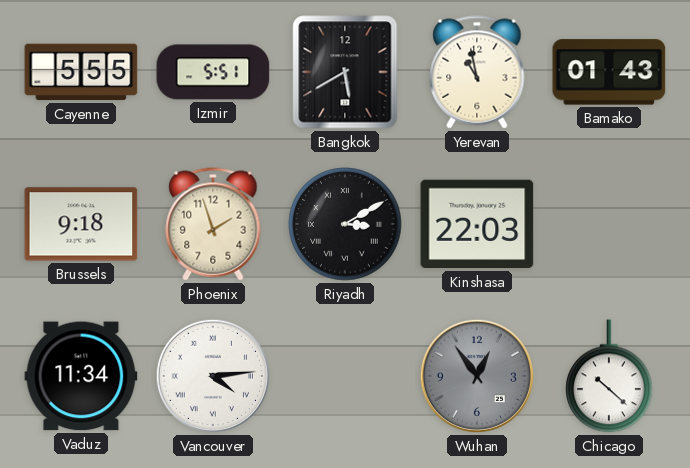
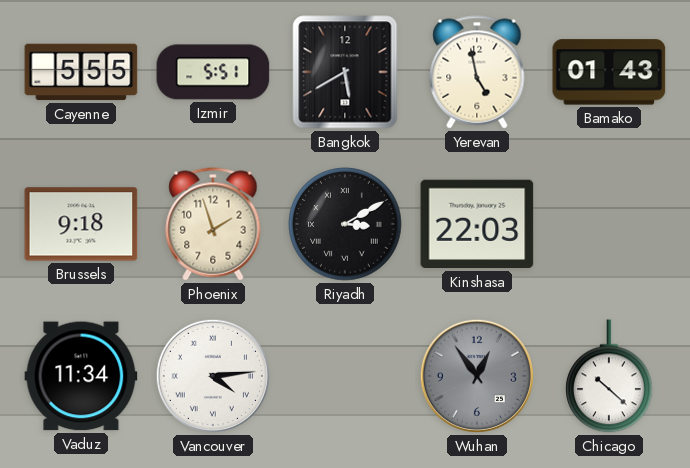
Yerevan: 10:58 -> 4:58
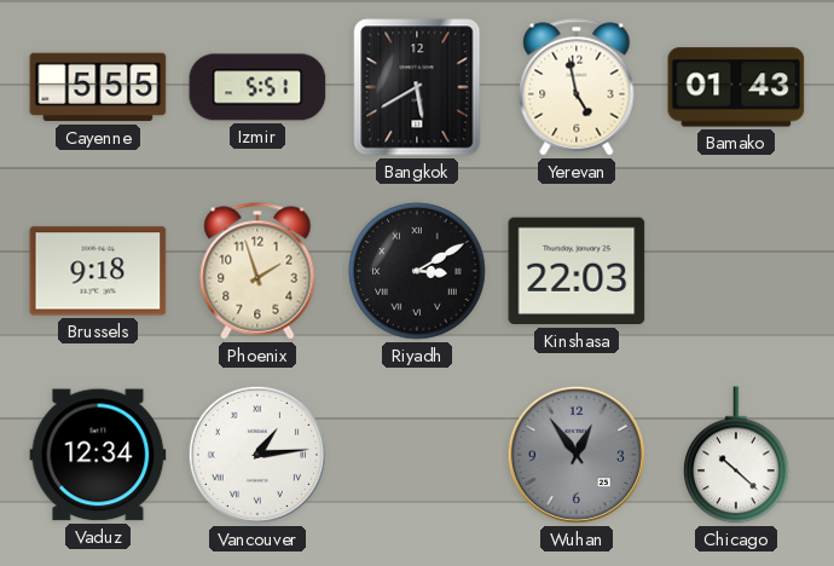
Vaduz: 11:34 -> 12:34
Vancouver: 4:14 -> 1:14
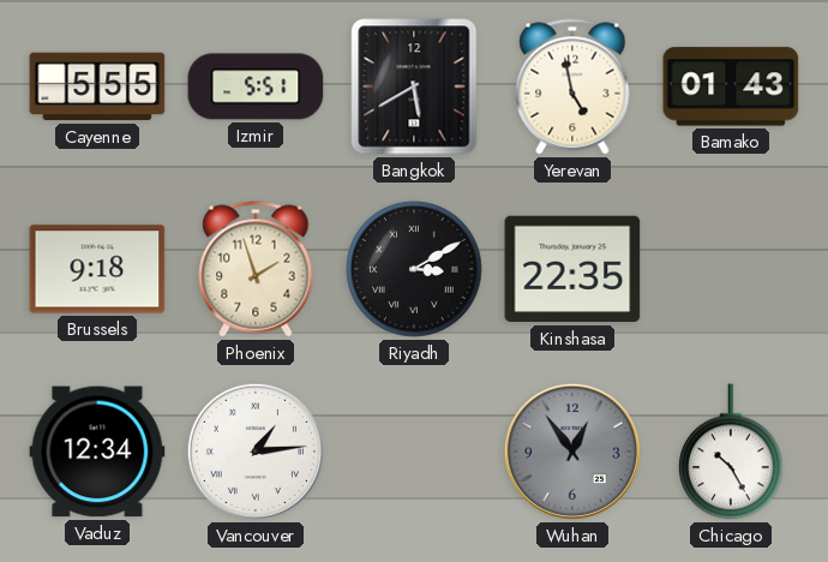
Kinshasa: 22:03 -> 22:35
Chicago: 10:22 -> 10:25
